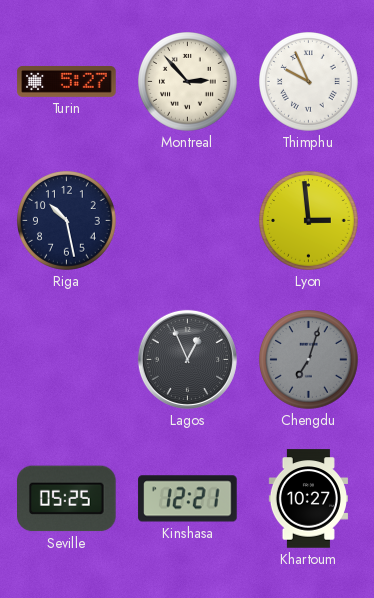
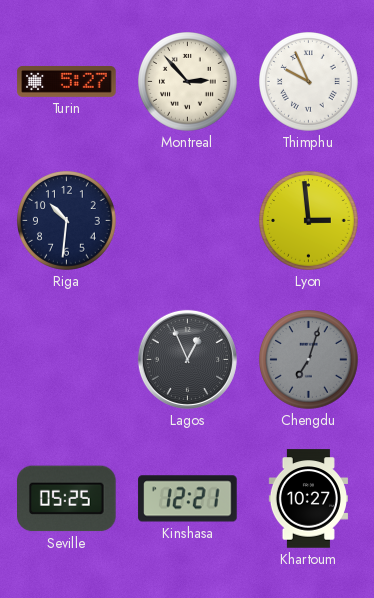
Riga: 10:28 -> 10:31
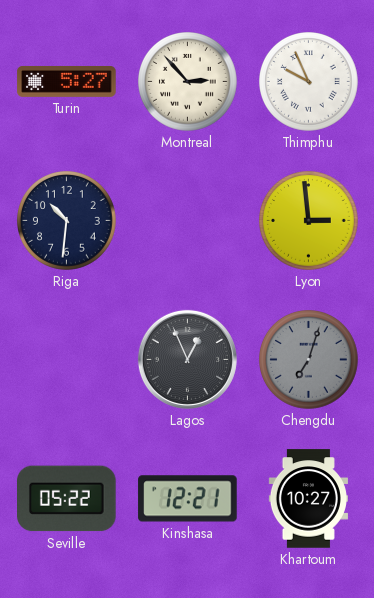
Seville: 05:25 -> 05:22
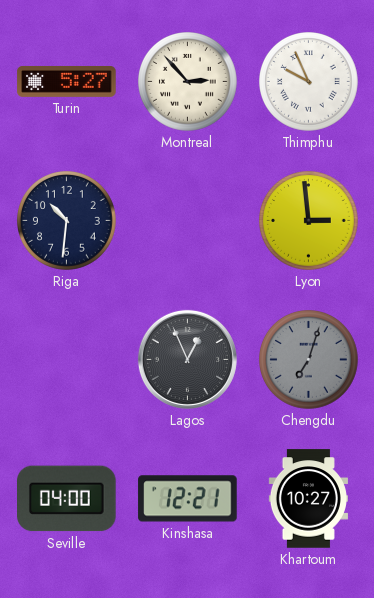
Seville: 05:22 -> 04:00
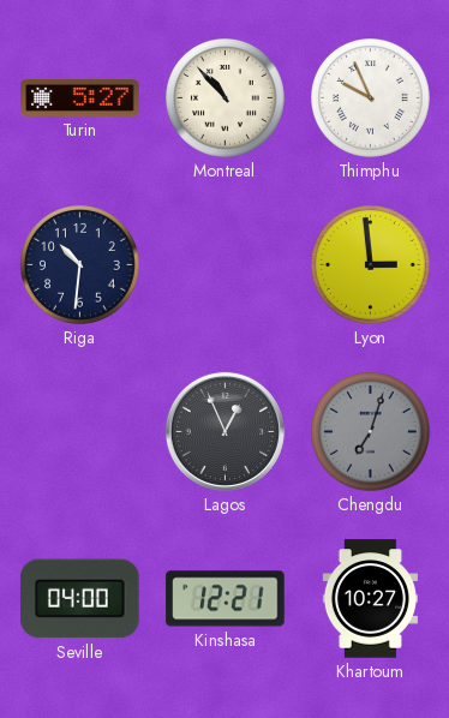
Montreal: 2:53 -> 10:53
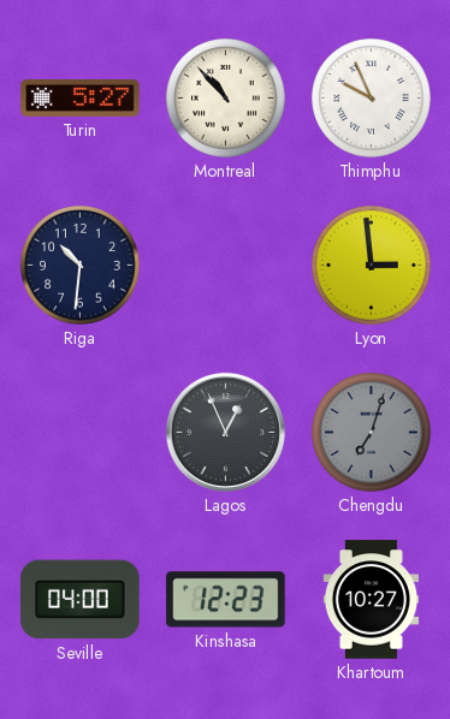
Kinshasa: 12:21 -> 12:23
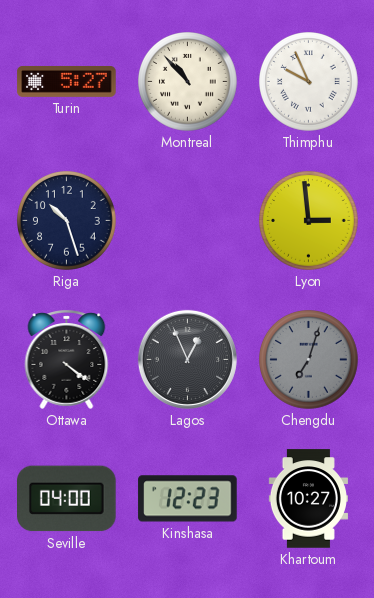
Riga: 10:31 -> 10:27
Ottawa: none -> 4:21
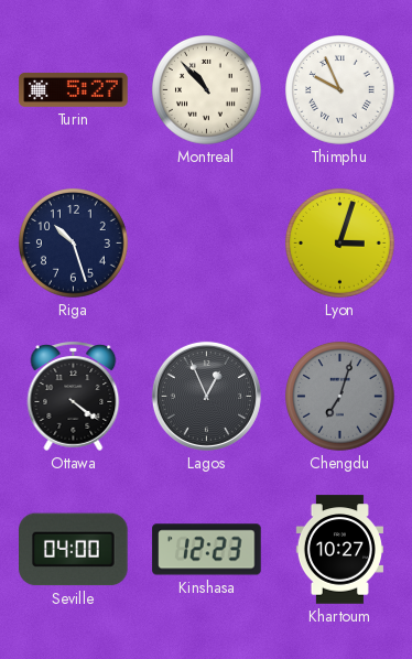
Lyon: 2:59 -> 3:03
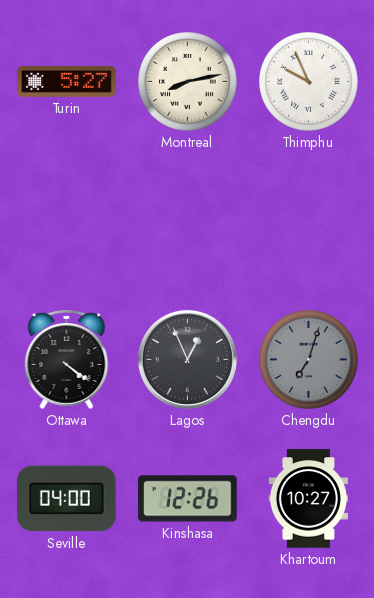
Montreal: 10:53 -> 8:13
Riga: 10:27 -> none
Lyon: 3:03 -> none
Kinshasa: 12:23 -> 12:26
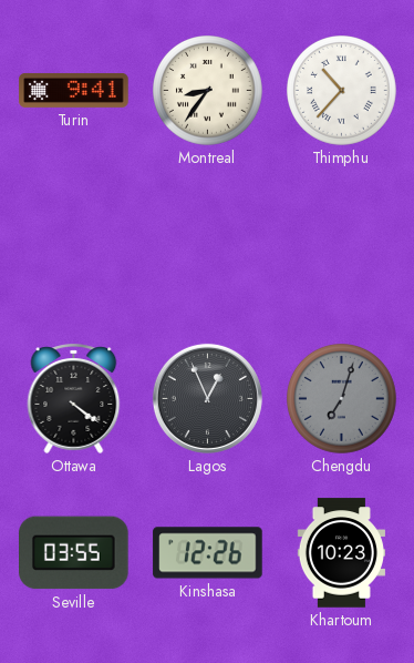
Turin: 5:27 -> 9:41
Montreal: 8:13 -> 8:36
Thimphu: 9:56 -> 10:37
Seville: 04:00 -> 03:55
Khartoum: 10:27 -> 10:23
